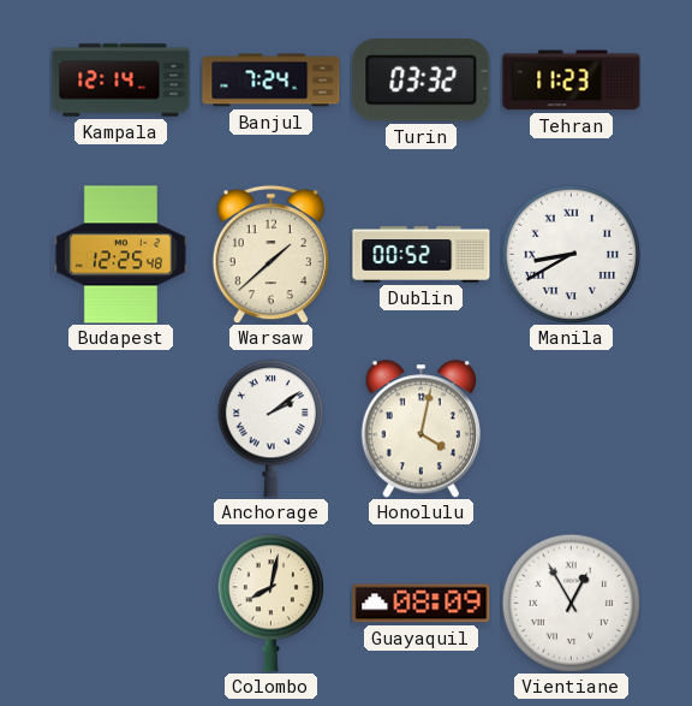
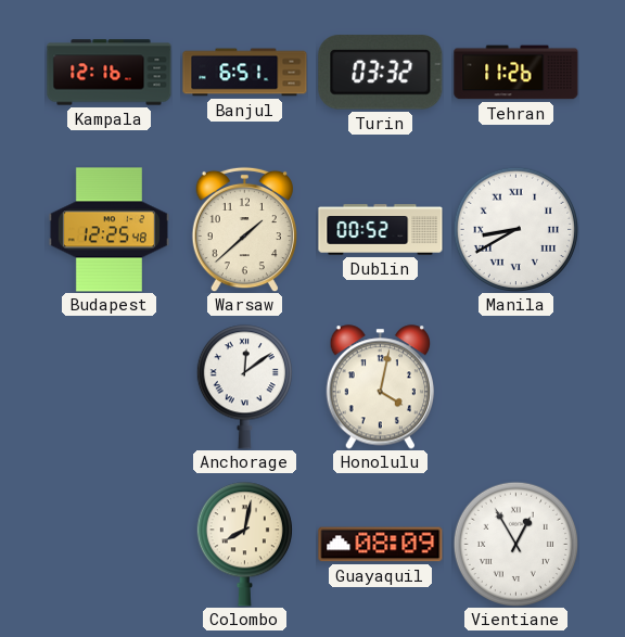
Kampala: 12:14 -> 12:16
Banjul: 7:24 -> 6:51
Tehran: 11:23 -> 11:26
Anchorage: 2:09 -> 12:09
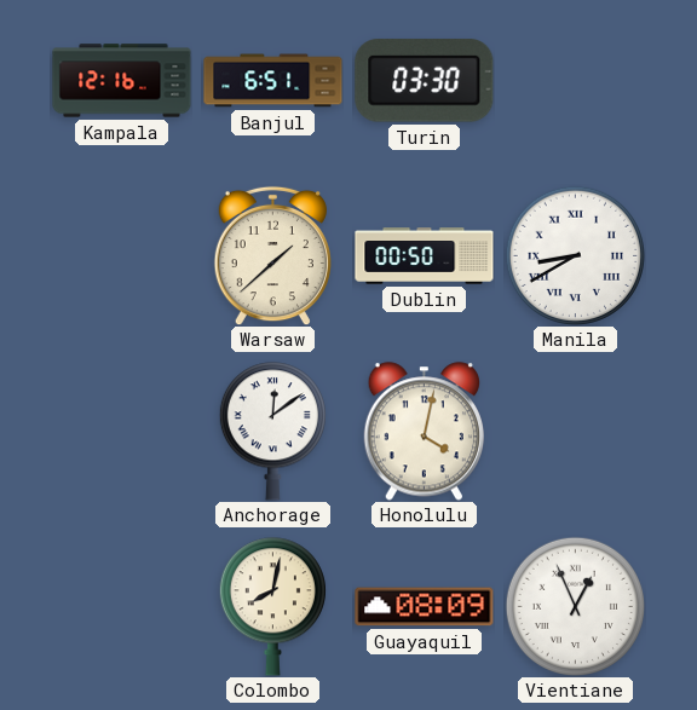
Turin: 03:32 -> 03:30
Tehran: 11:26 -> none
Budapest: 12:25 -> none
Dublin: 00:52 -> 00:50
Vientiane: 12:55 -> 12:56
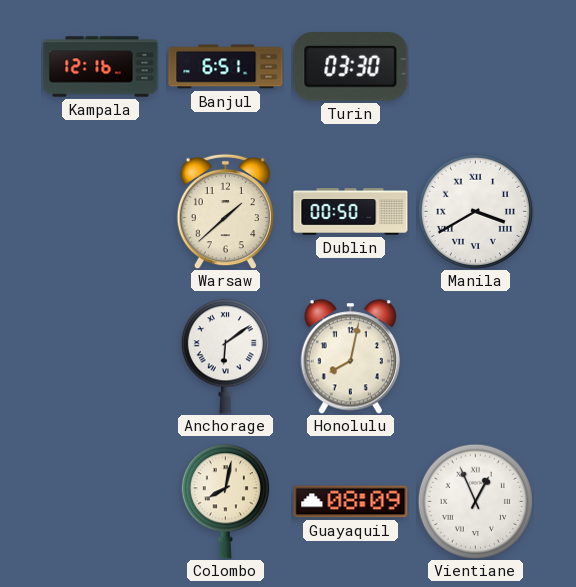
Manila: 8:40 -> 3:40
Anchorage: 12:09 -> 6:09
Honolulu: 4:02 -> 8:02
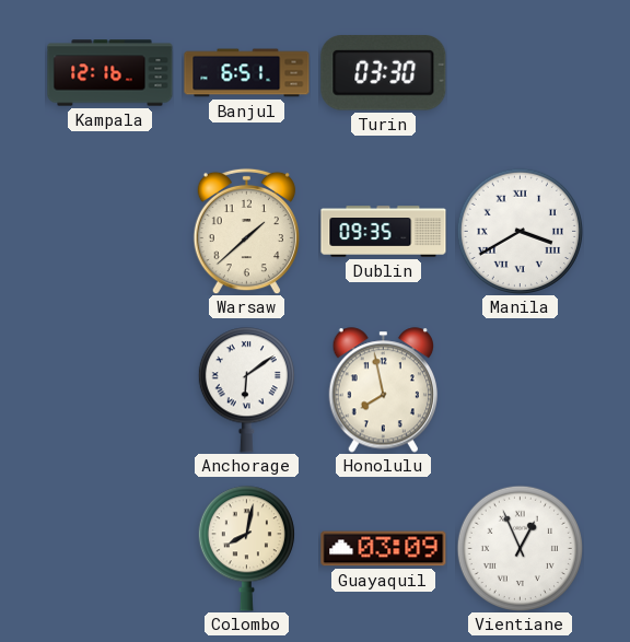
Dublin: 00:50 -> 09:35
Honolulu: 8:02 -> 7:58
Guayaquil: 08:09 -> 03:09
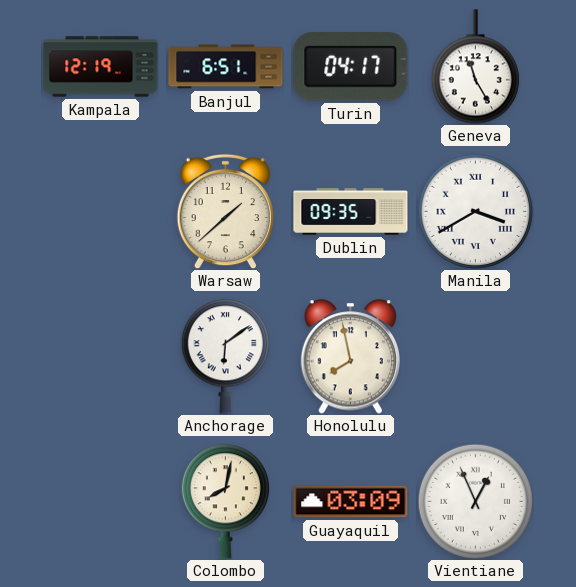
Kampala: 12:16 -> 12:19
Turin: 03:30 -> 04:17
Geneva: none -> 11:25
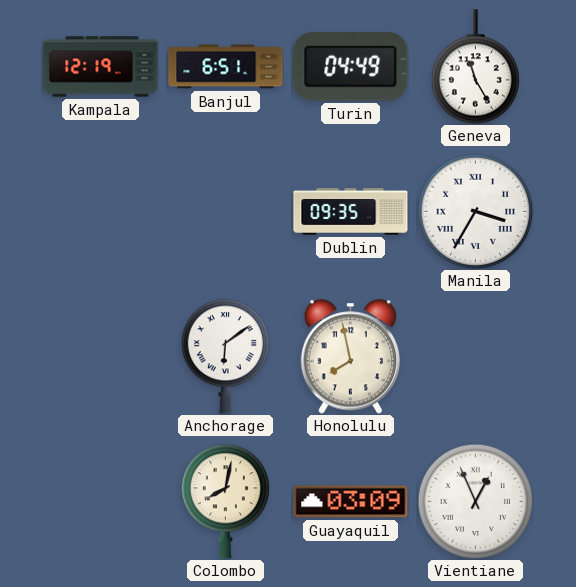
Turin: 04:17 -> 04:49
Warsaw: 1:38 -> none
Manila: 3:40 -> 3:35
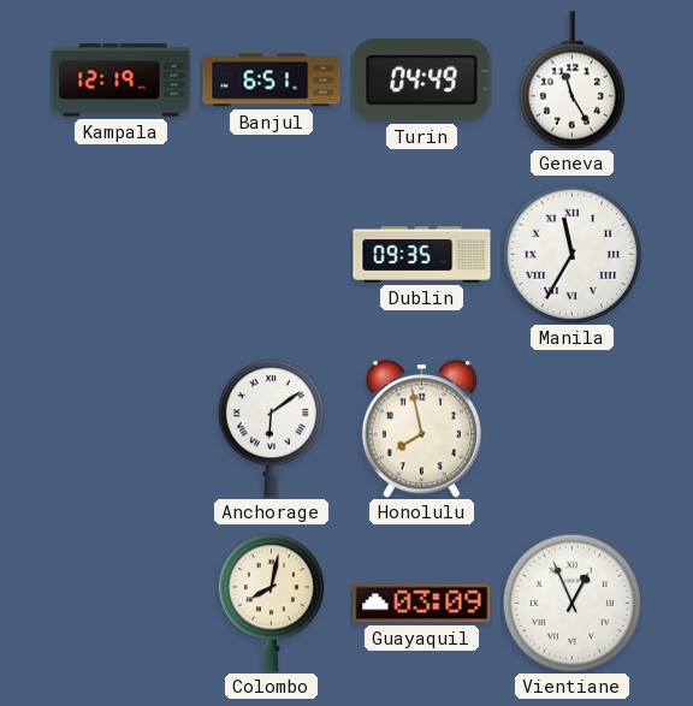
Manila: 3:35 -> 11:35
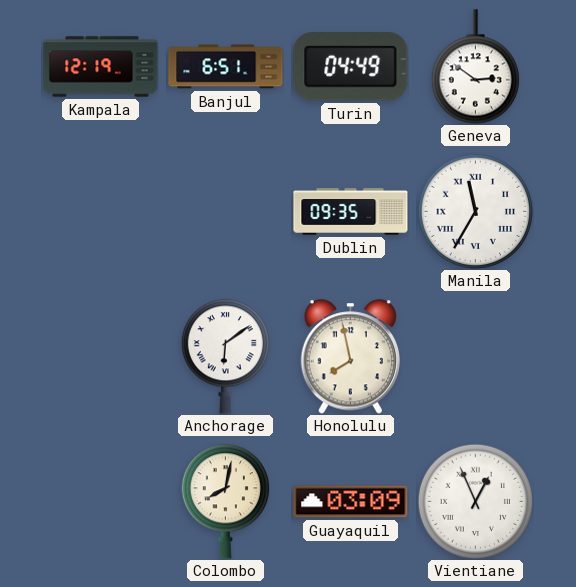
Geneva: 11:25 -> 2:51
